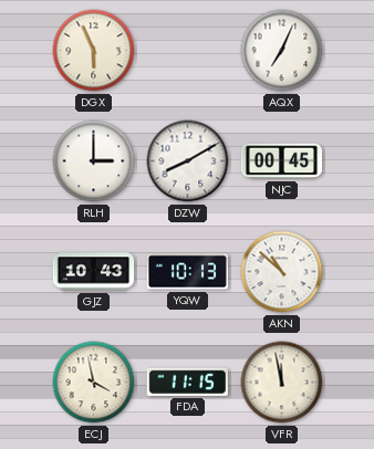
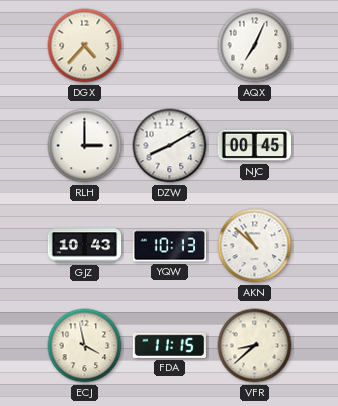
DGX: 5:56 -> 4:37
VFR: 11:58 -> 8:38
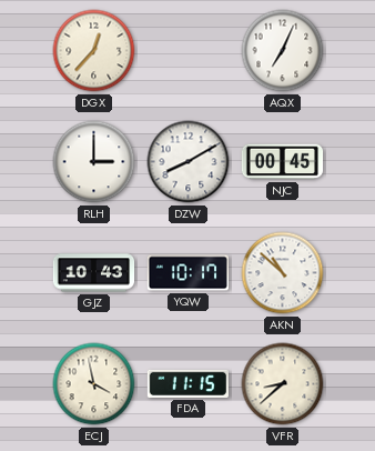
DGX: 4:37 -> 12:37
YQW: 10:13 -> 10:17
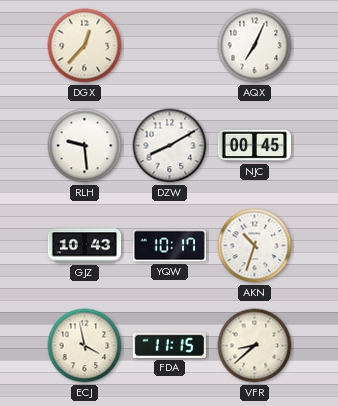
RLH: 3:00 -> 9:29
AKN: 10:52 -> 10:33
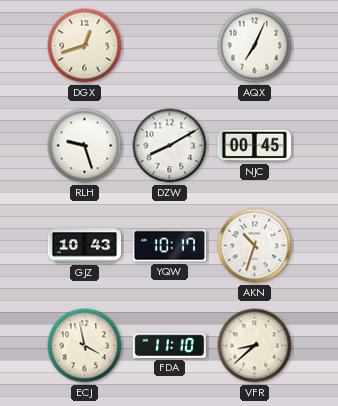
DGX: 12:37 -> 12:42
RLH: 9:29 -> 9:27
FDA: 11:15 -> 11:10
